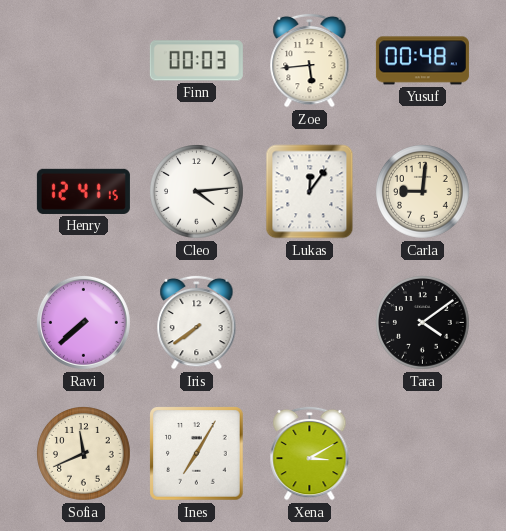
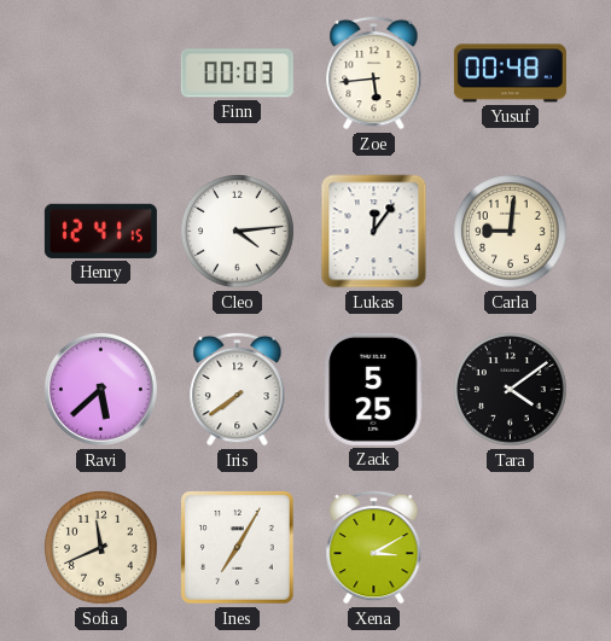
Ravi: 7:38 -> 5:38
Zack: none -> 5:25
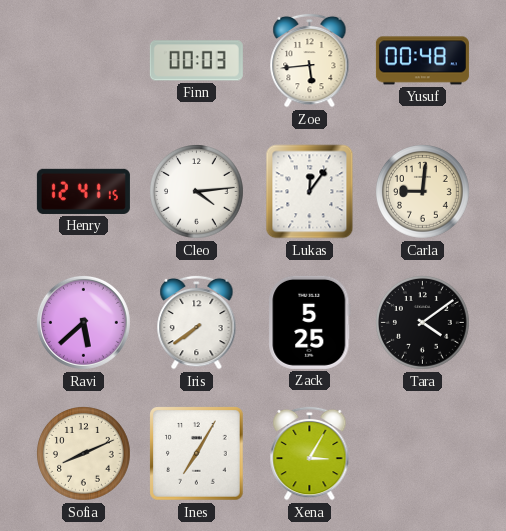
Sofia: 11:41 -> 8:11
Xena: 3:10 -> 3:05
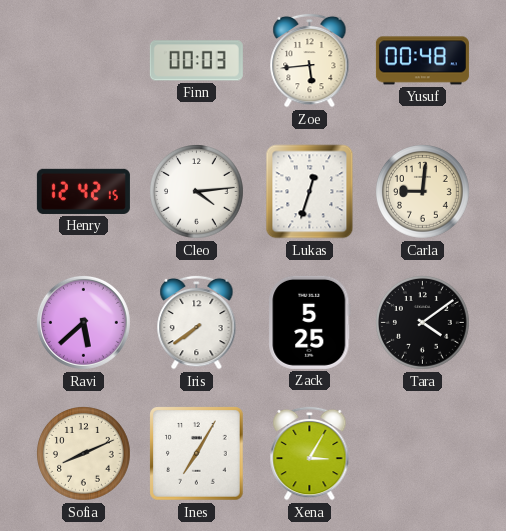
Henry: 12:41 -> 12:42
Lukas: 12:06 -> 12:33
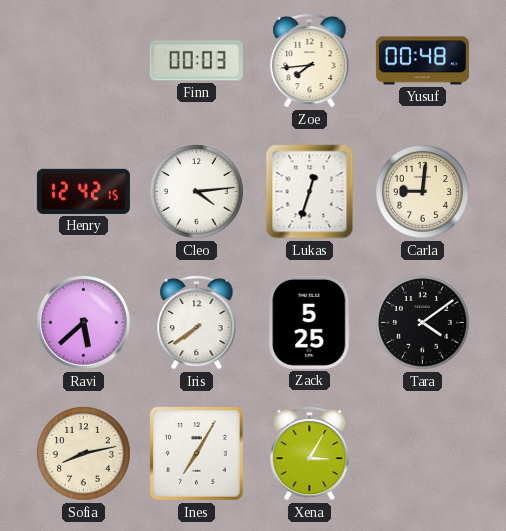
Zoe: 5:44 -> 7:44
Sofia: 8:11 -> 8:13
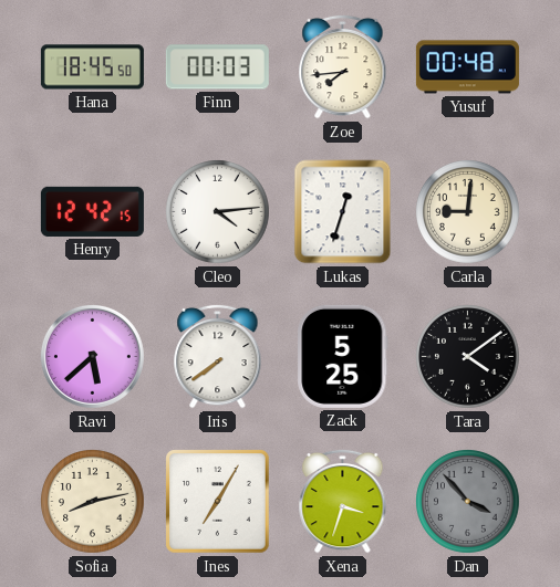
Hana: none -> 18:45
Xena: 3:05 -> 3:33
Dan: none -> 3:53
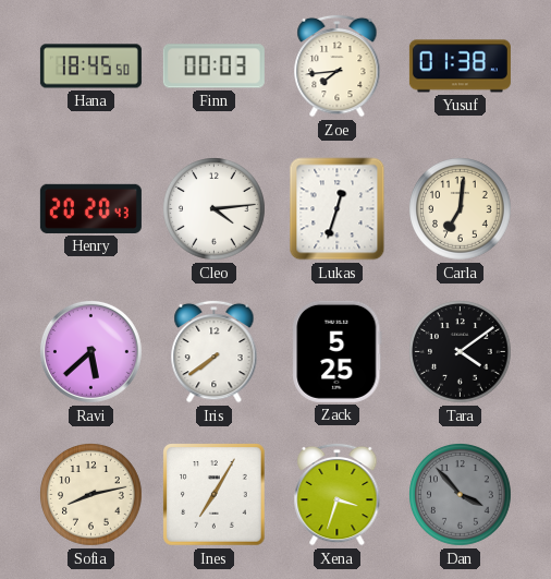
Yusuf: 00:48 -> 01:38
Henry: 12:42 -> 20:20
Carla: 9:01 -> 7:01
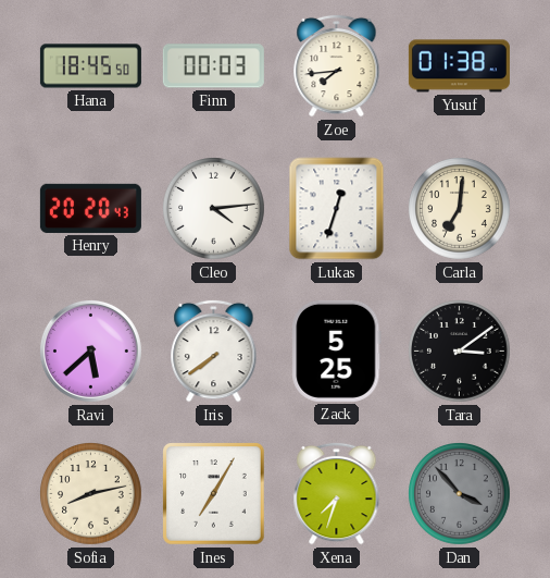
Tara: 4:09 -> 3:09
Xena: 3:33 -> 7:33
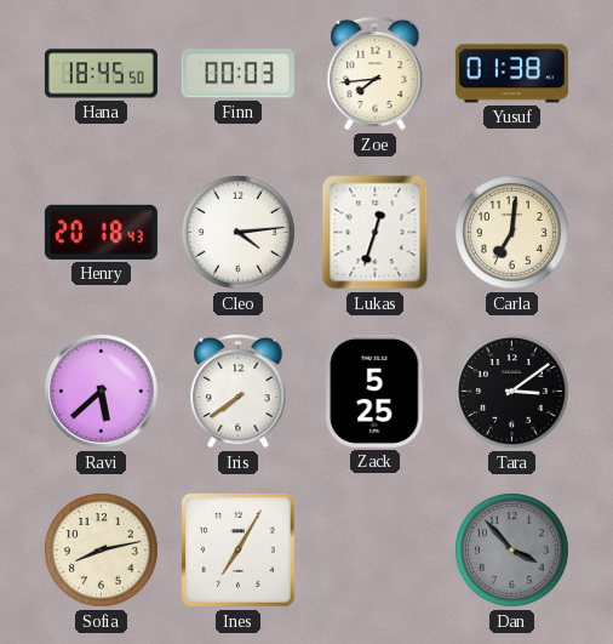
Henry: 20:20 -> 20:18
Xena: 7:33 -> none
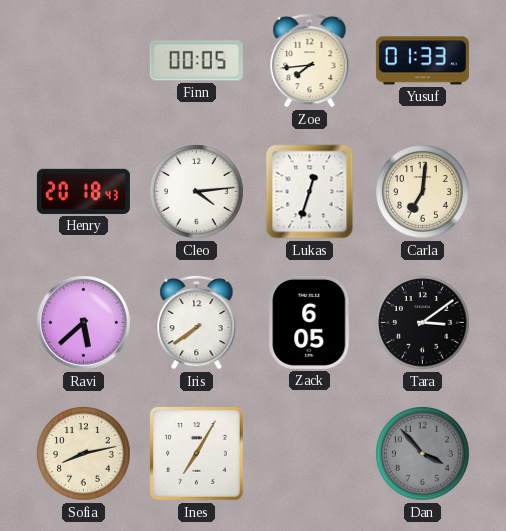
Hana: 18:45 -> none
Finn: 00:03 -> 00:05
Yusuf: 01:38 -> 01:33
Zack: 5:25 -> 6:05
